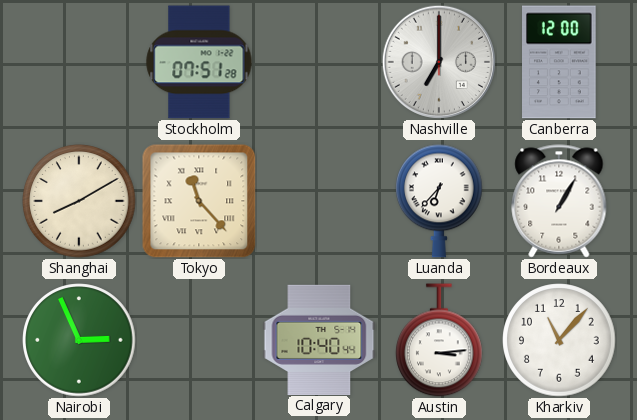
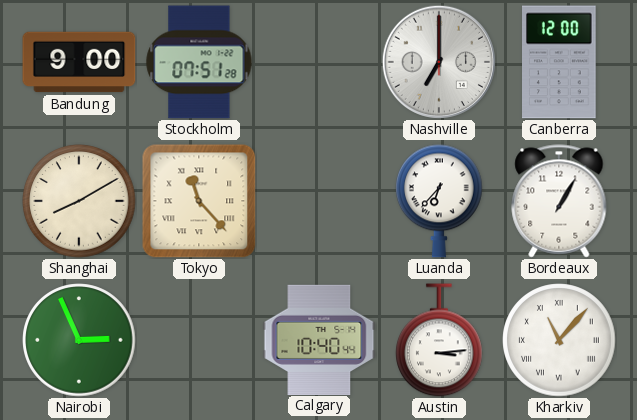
Bandung: none -> 9:00
Kharkiv numerals: Arabic -> Roman
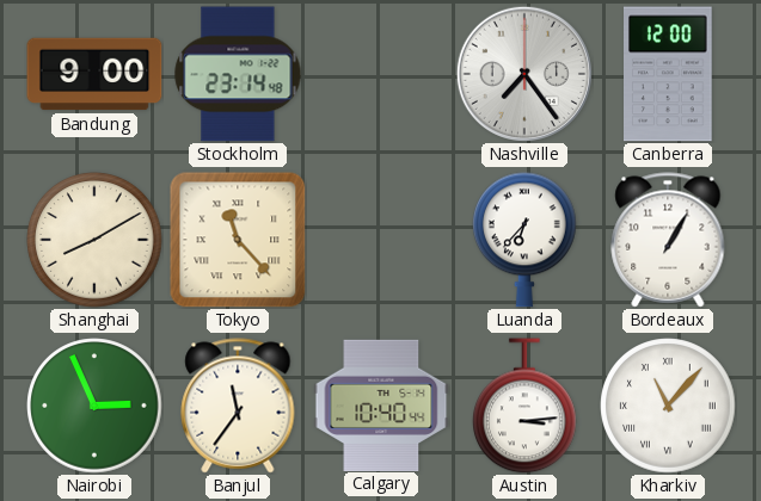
Stockholm: 07:51 -> 23:14
Nashville: 7:00 -> 7:24
Banjul: none -> 11:36
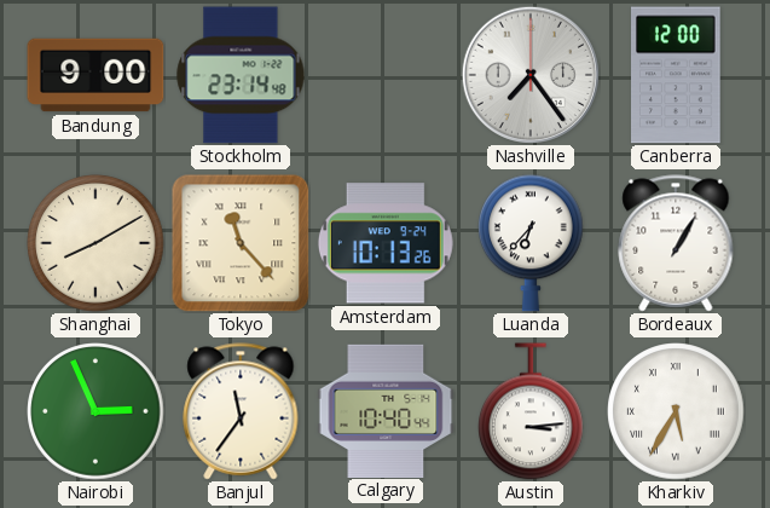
Amsterdam: none -> 10:13
Kharkiv: 11:07 -> 5:35
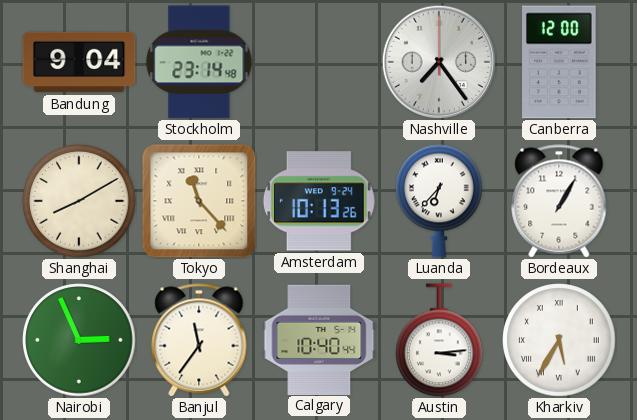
Bandung: 9:00 -> 9:04
